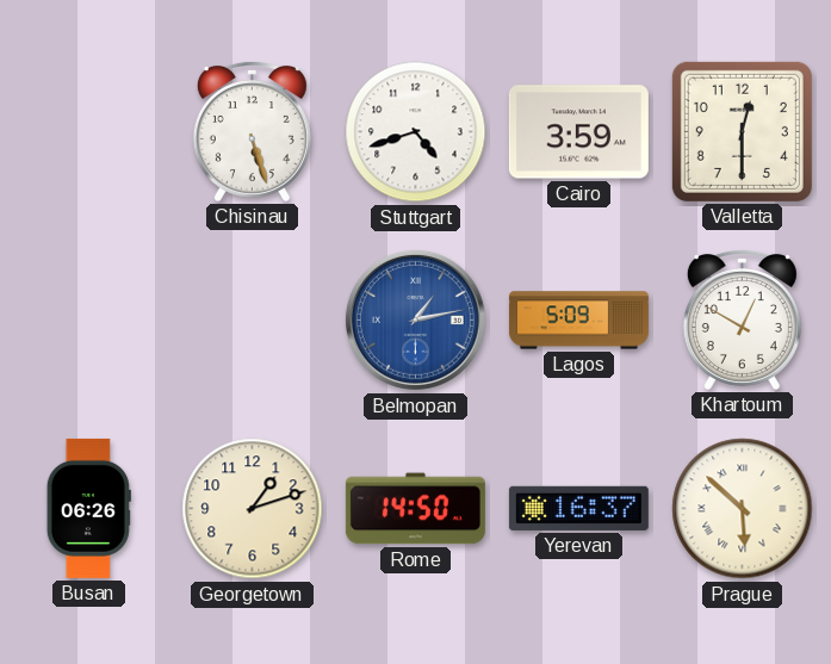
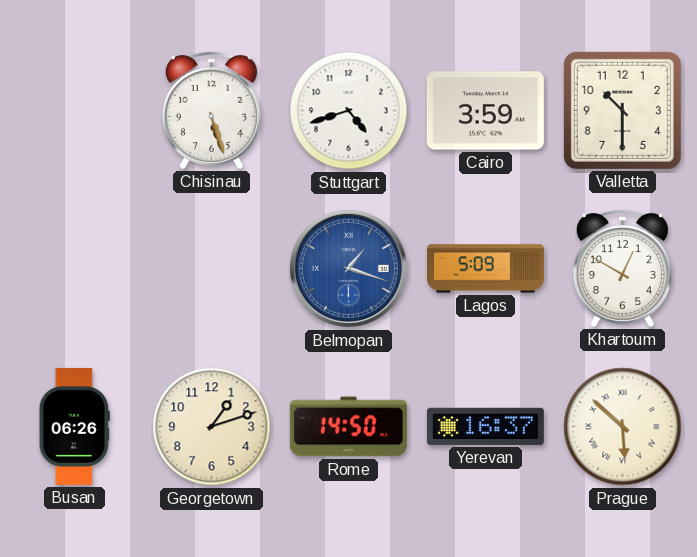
Valletta: 12:30 -> 10:30
Belmopan: 1:13 -> 1:18
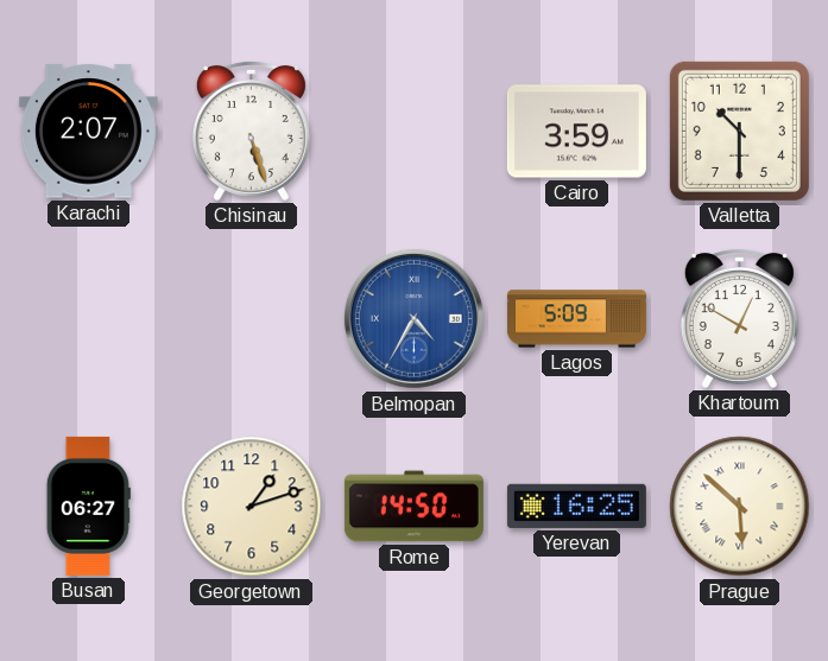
Karachi: none -> 2:07
Stuttgart: 4:42 -> none
Belmopan: 1:18 -> 4:35
Busan: 06:26 -> 06:27
Yerevan: 16:37 -> 16:25
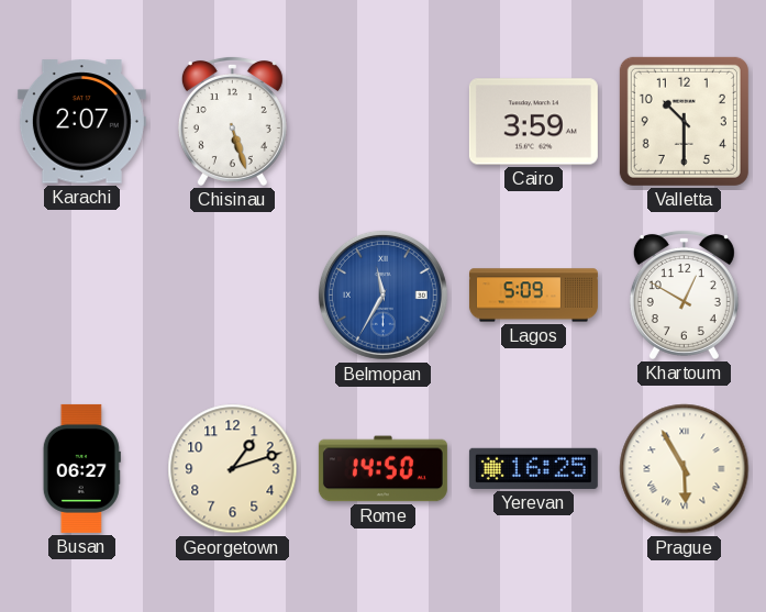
Belmopan: 4:35 -> 11:35
Prague: 5:52 -> 5:55
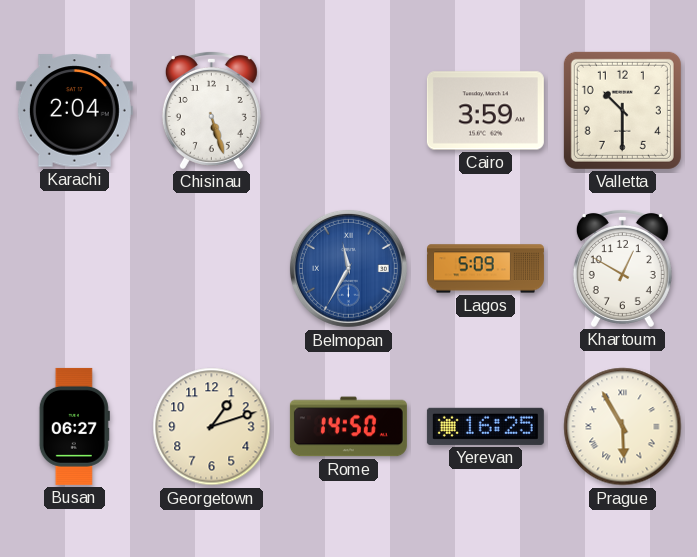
Karachi: 2:07 -> 2:04
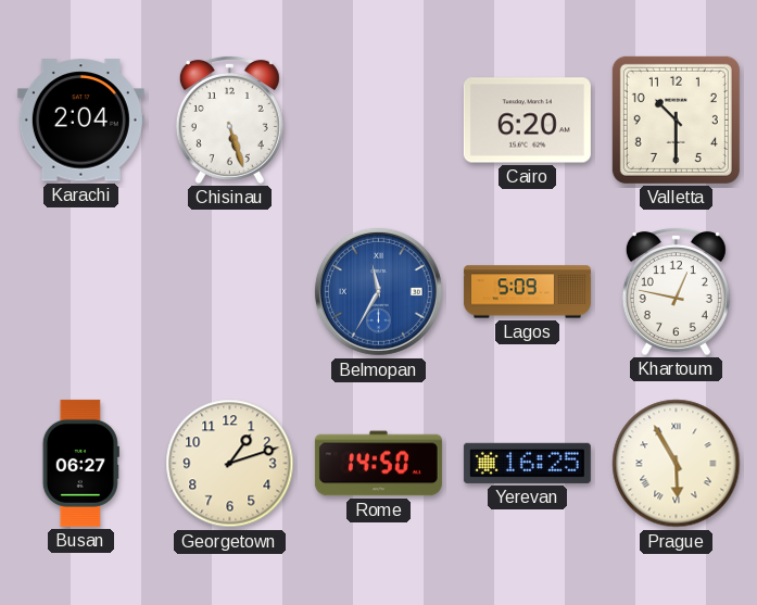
Cairo: 3:59 -> 6:20
Khartoum: 12:50 -> 12:47
